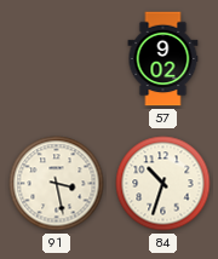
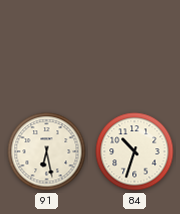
57: 9:02 -> none
91: 3:28 -> 6:28
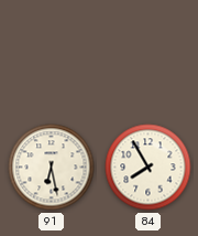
84: 10:33 -> 7:55
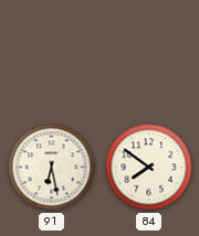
84: 7:55 -> 7:51
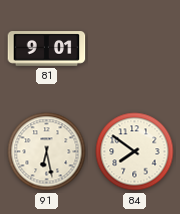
81: none -> 9:01
